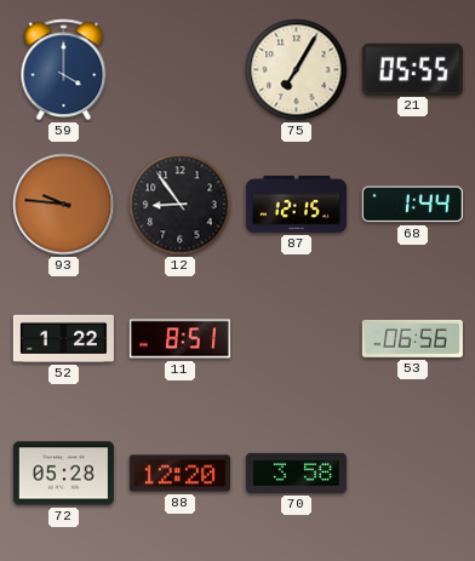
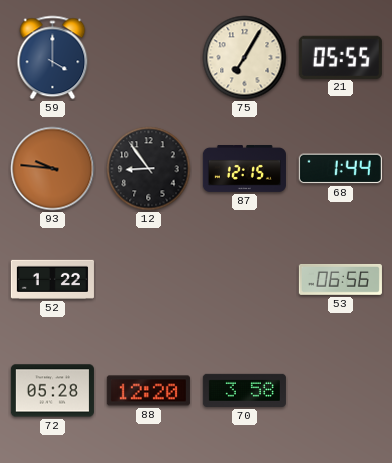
11: 8:51 -> none
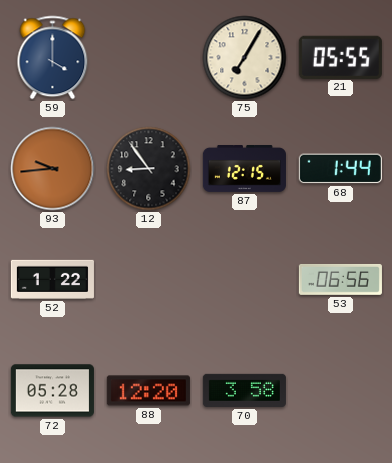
93: 9:46 -> 9:44
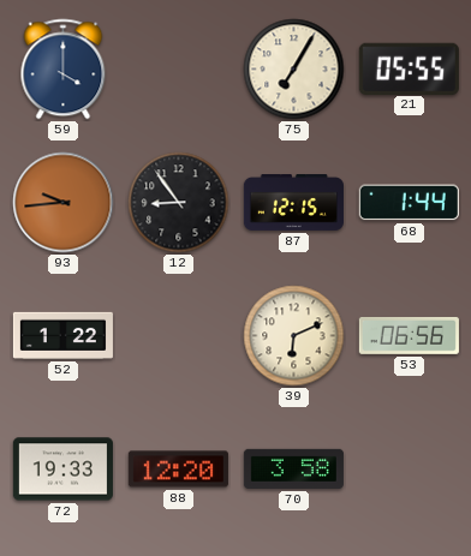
39: none -> 6:11
72: 05:28 -> 19:33
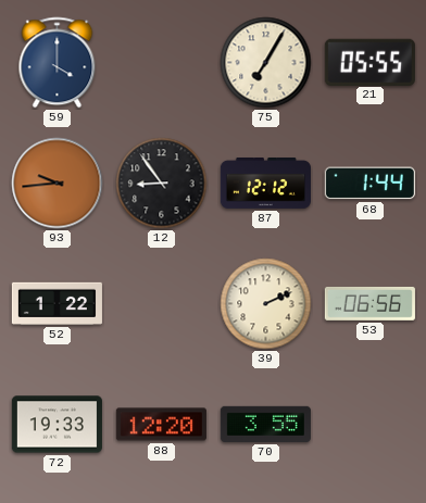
87: 12:15 -> 12:12
39: 6:11 -> 2:11
70: 3:58 -> 3:55
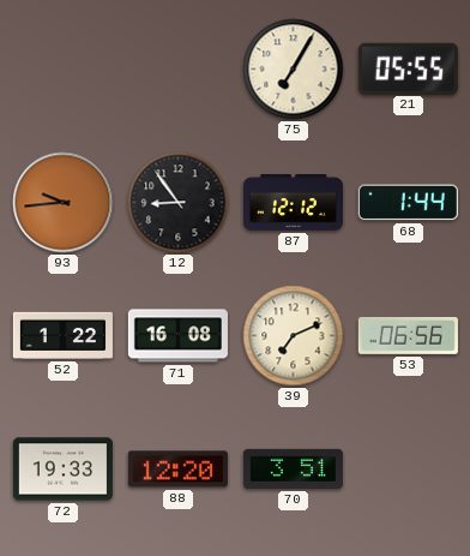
59: 4:00 -> none
71: none -> 16:08
39: 2:11 -> 7:11
70: 3:55 -> 3:51
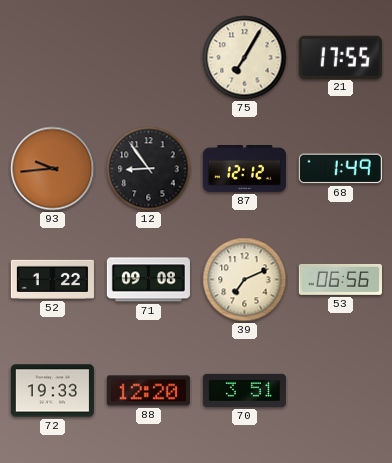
21: 05:55 -> 17:55
68: 1:44 -> 1:49
71: 16:08 -> 09:08
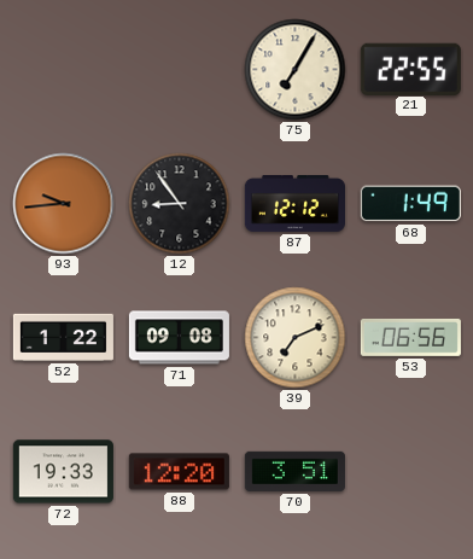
21: 17:55 -> 22:55
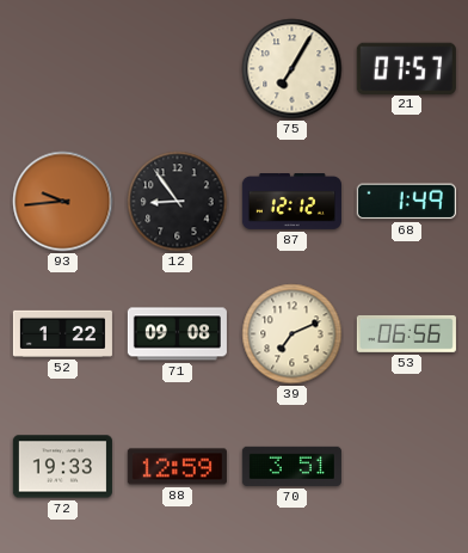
21: 22:55 -> 07:57
88: 12:20 -> 12:59
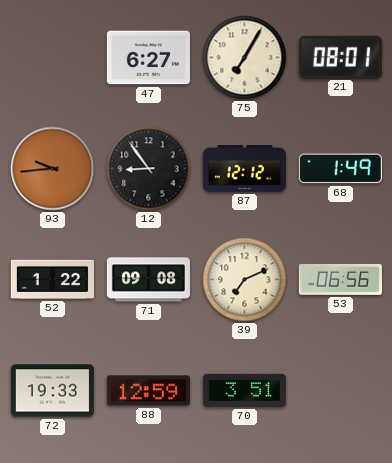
47: none -> 6:27
21: 07:57 -> 08:01
